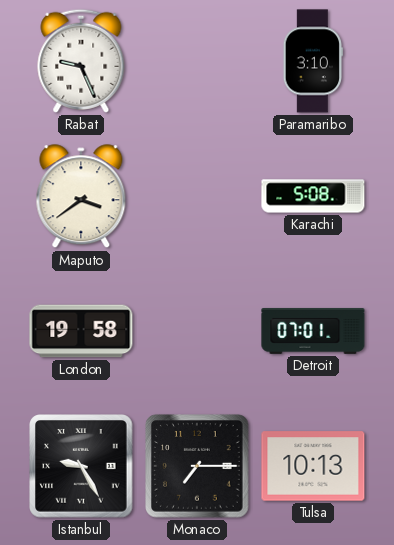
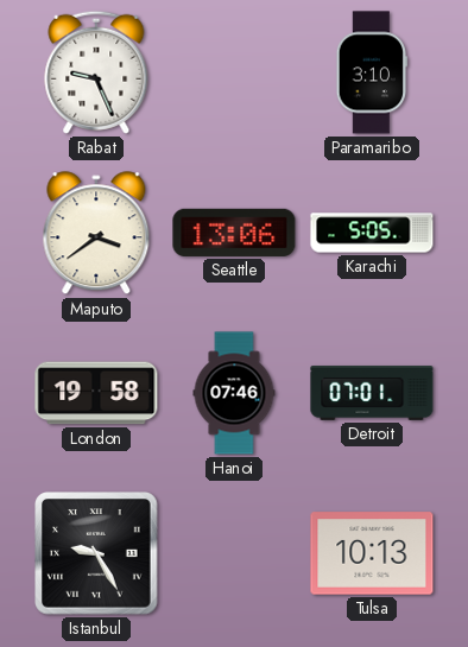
Seattle: none -> 13:06
Karachi: 5:08 -> 5:05
Hanoi: none -> 07:46
Monaco: 7:15 -> none
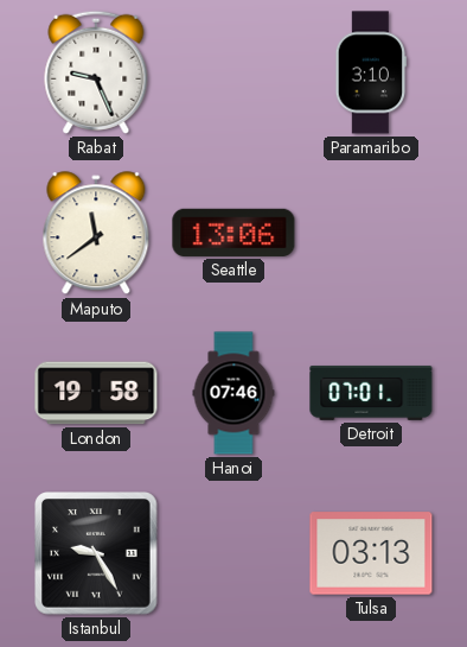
Maputo: 3:39 -> 11:39
Karachi: 5:05 -> none
Tulsa: 10:13 -> 03:13
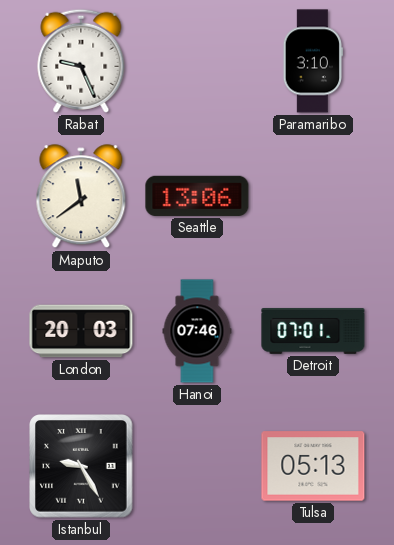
London: 19:58 -> 20:03
Tulsa: 03:13 -> 05:13
